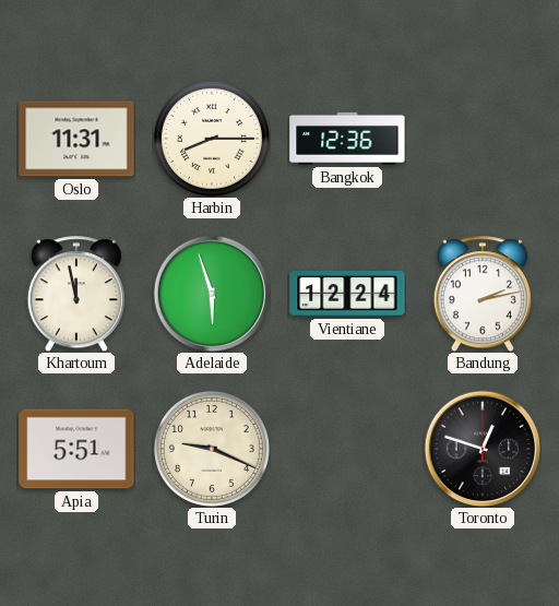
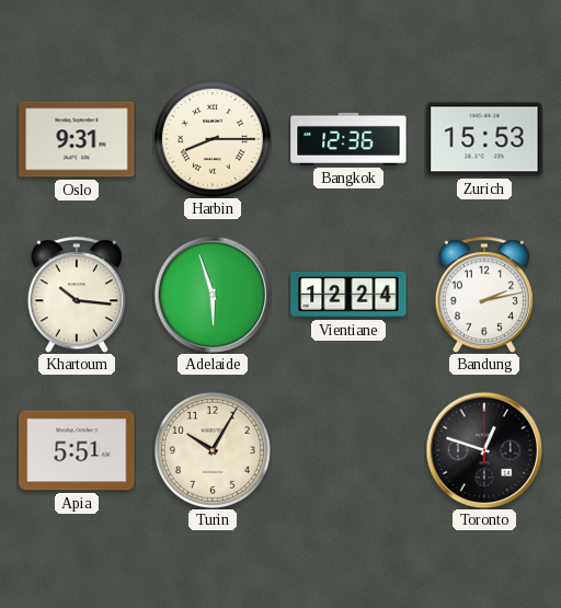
Oslo: 11:31 -> 9:31
Zurich: none -> 15:53
Khartoum: 11:58 -> 10:16
Turin: 9:19 -> 10:05
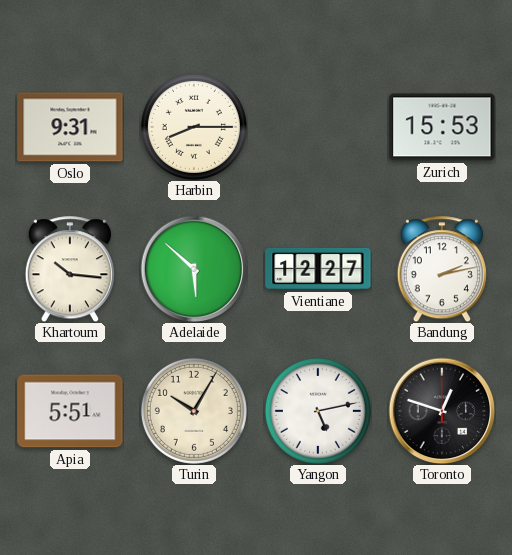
Bangkok: 12:36 -> none
Adelaide: 5:57 -> 5:52
Vientiane: 12:24 -> 12:27
Yangon: none -> 5:13
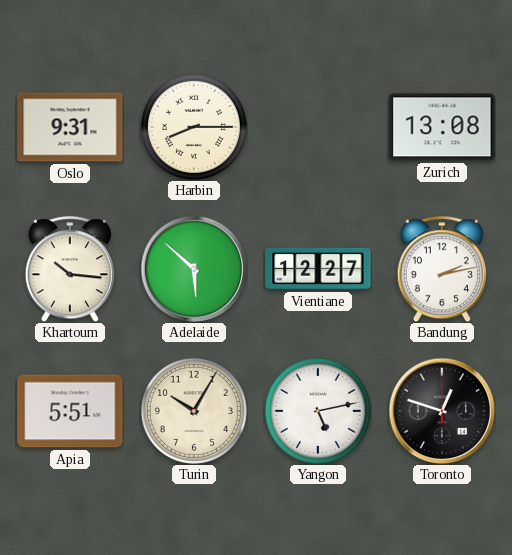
Zurich: 15:53 -> 13:08
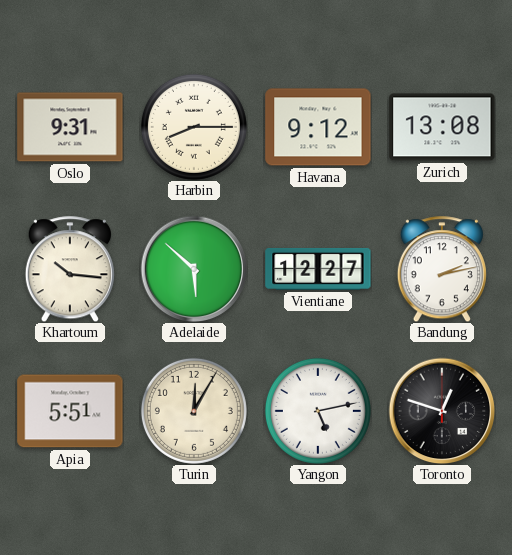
Havana: none -> 9:12
Turin: 10:05 -> 12:05
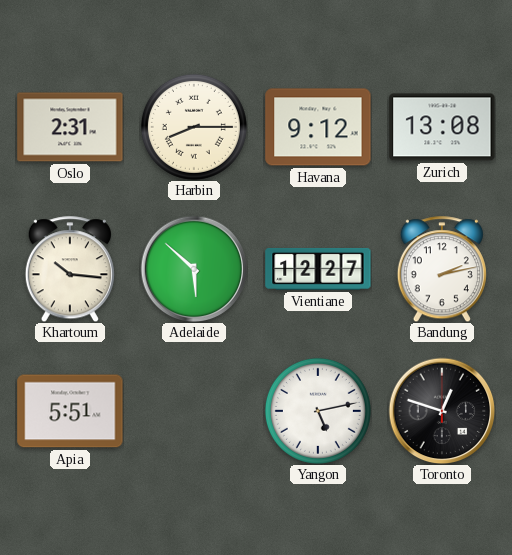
Oslo: 9:31 -> 2:31
Turin: 12:05 -> none
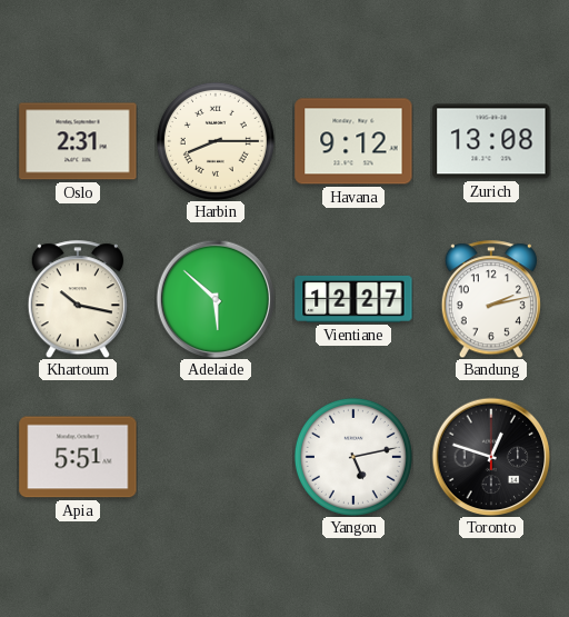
Khartoum: 10:16 -> 10:17
